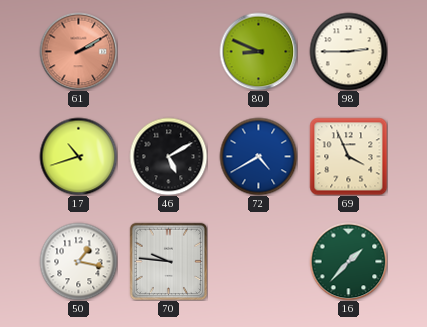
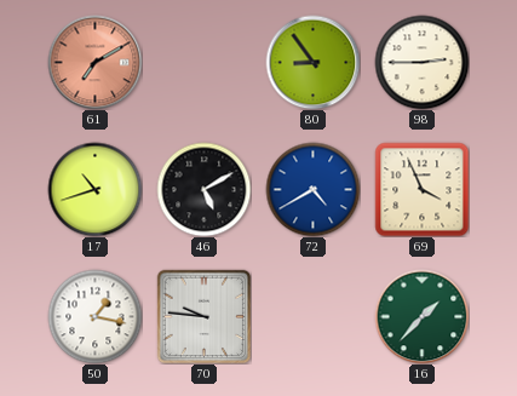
61: 2:10 -> 7:10
80: 8:49 -> 8:54
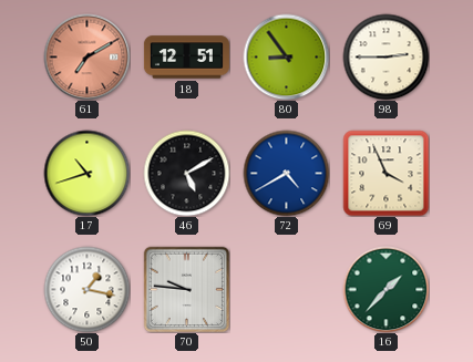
18: none -> 12:51
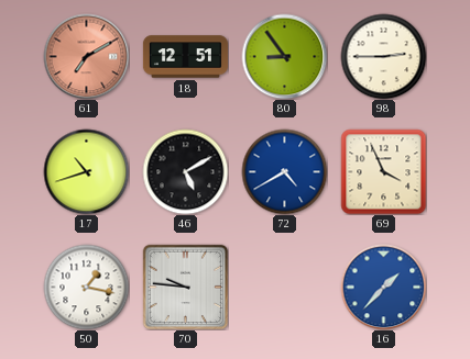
16 dial: green -> blue
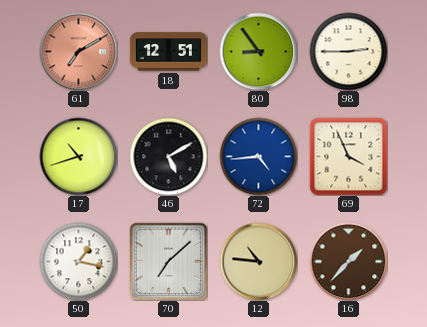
72: 4:40 -> 4:44
70: 9:46 -> 7:08
12: none -> 10:46
16 dial: blue -> brown
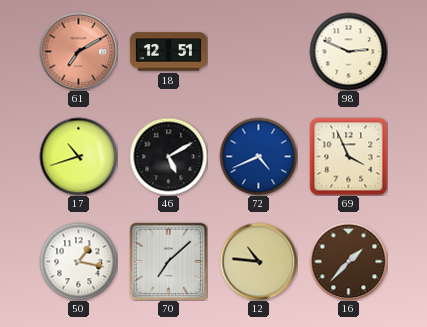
80: 8:54 -> none
98: 2:45 -> 2:49
72: 4:44 -> 4:41
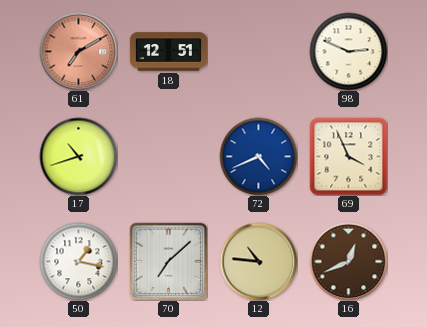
46: 5:10 -> none
16: 1:37 -> 12:41
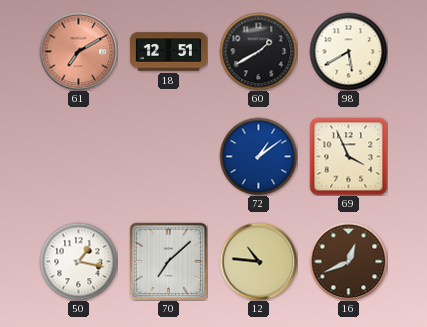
60: none -> 1:40
98: 2:49 -> 5:40
17: 10:42 -> none
72: 4:41 -> 1:09
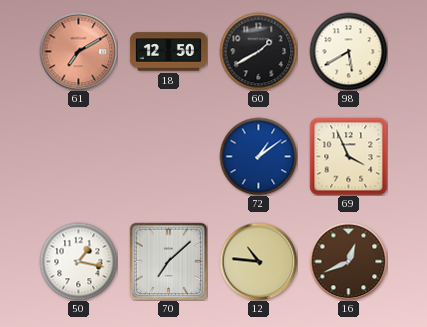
18: 12:51 -> 12:50
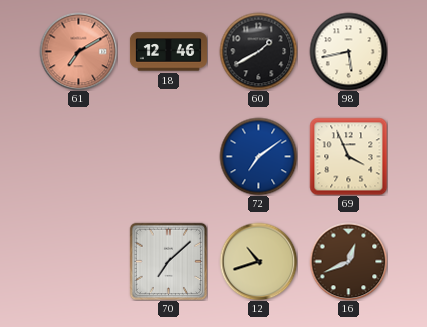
18: 12:50 -> 12:46
98: 5:40 -> 5:43
72: 1:09 -> 7:09
50: 1:17 -> none
12: 10:46 -> 10:42
